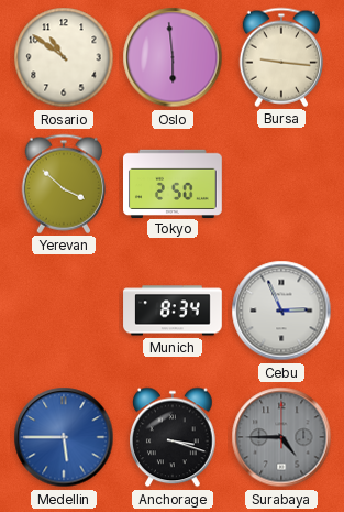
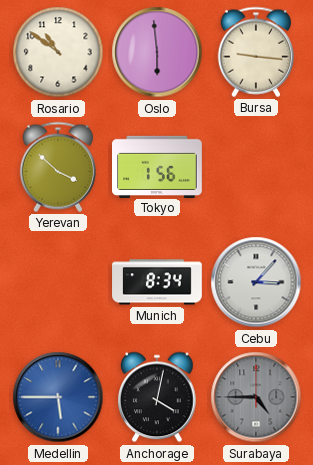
Tokyo: 2:50 -> 1:56
Cebu: 2:56 -> 3:07
Anchorage: 3:18 -> 4:02
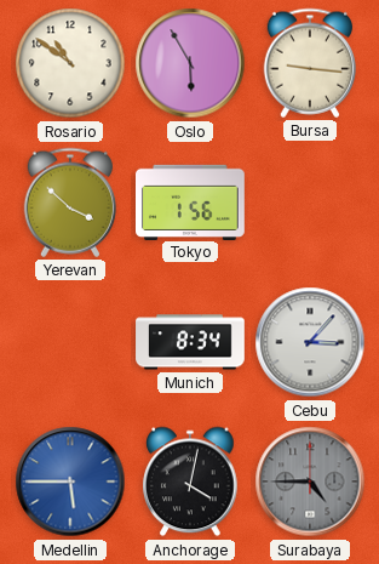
Oslo: 5:59 -> 5:55
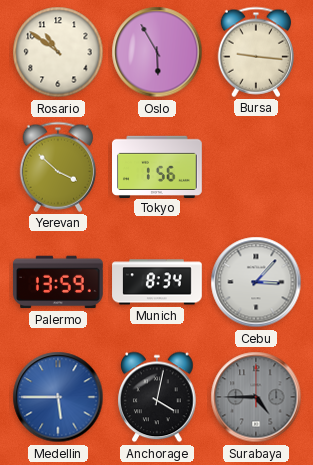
Palermo: none -> 13:59
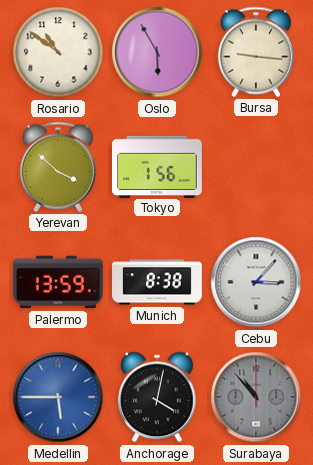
Munich: 8:34 -> 8:38
Surabaya: 4:45 -> 10:53
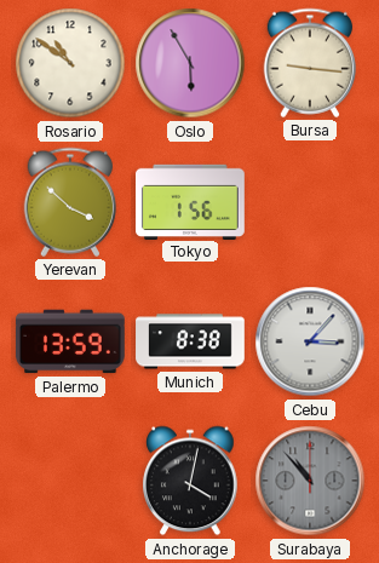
Medellin: 5:45 -> none
